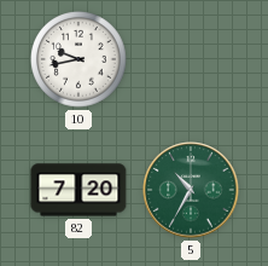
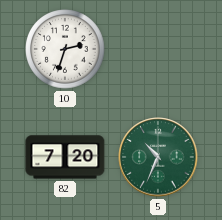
10: 9:43 -> 2:33
5: 10:35 -> 10:34
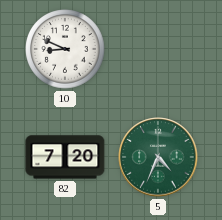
10: 2:33 -> 8:49
5: 10:34 -> 4:34
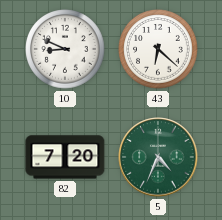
43: none -> 6:22
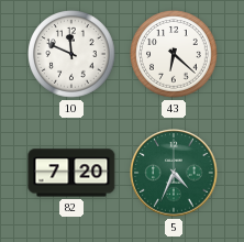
10: 8:49 -> 11:49
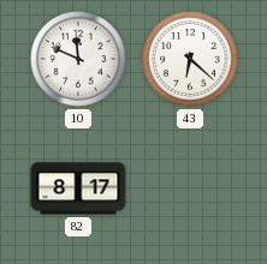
82: 7:20 -> 8:17
5: 4:34 -> none
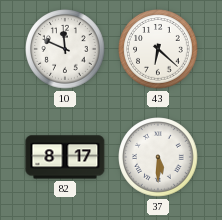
37: none -> 5:30
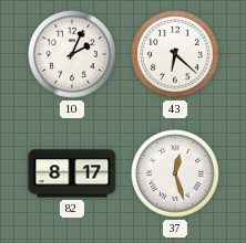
10: 11:49 -> 2:04
37: 5:30 -> 12:27
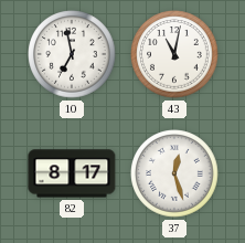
10: 2:04 -> 6:58
43: 6:22 -> 11:02
